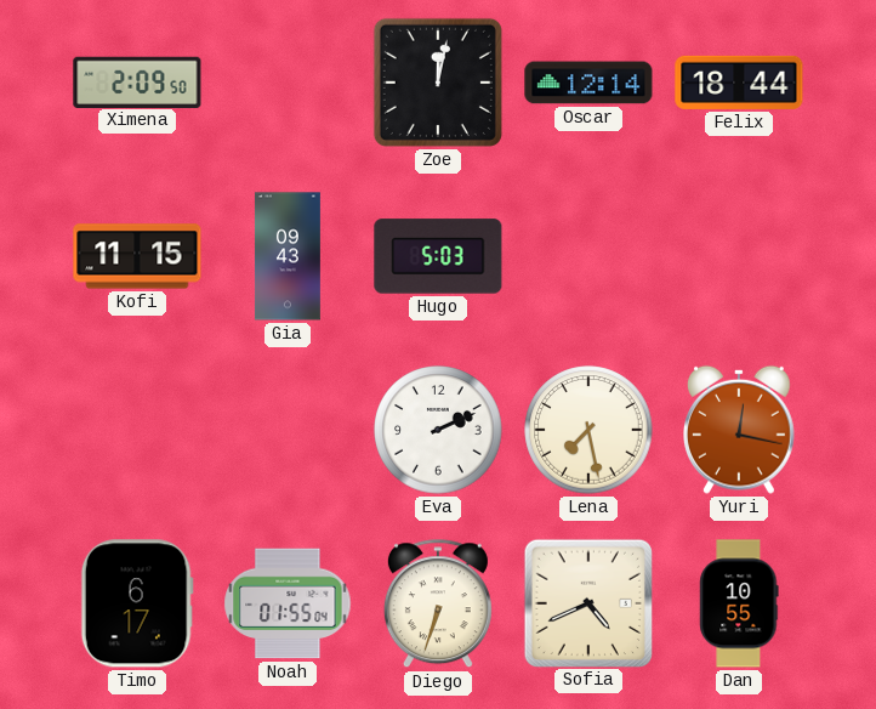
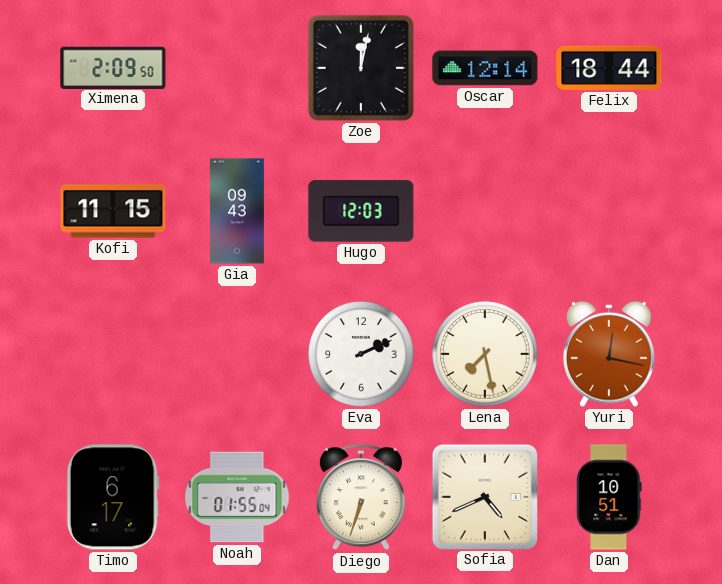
Hugo: 5:03 -> 12:03
Dan: 10:55 -> 10:51
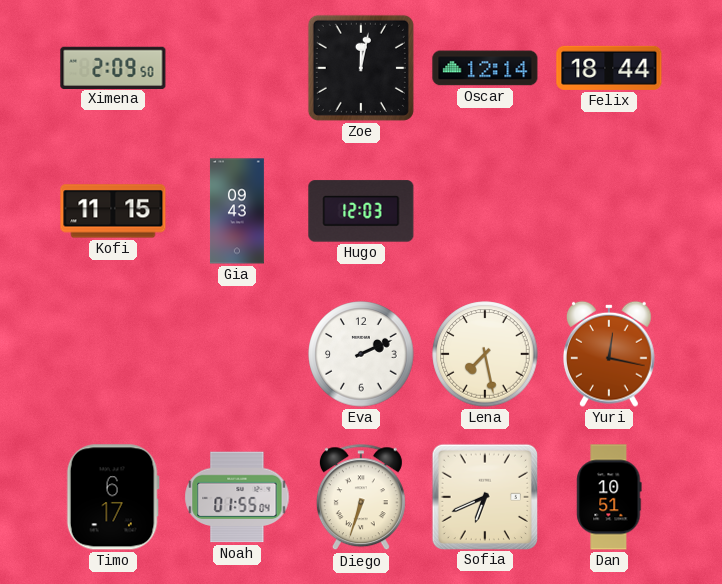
Sofia: 4:41 -> 6:41
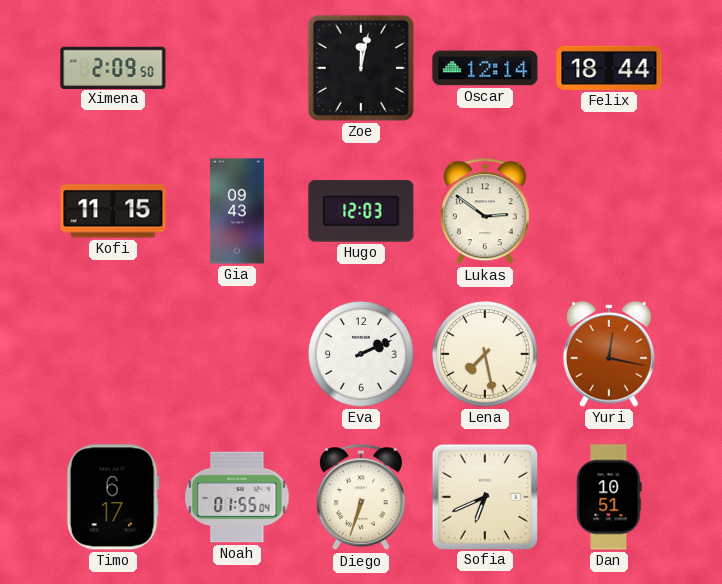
Lukas: none -> 2:51
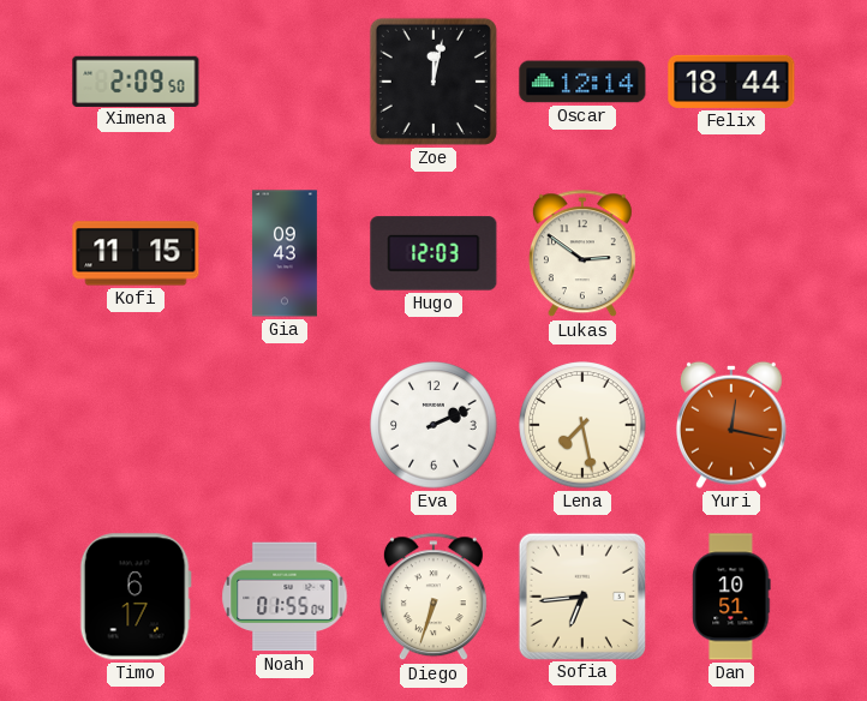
Sofia: 6:41 -> 6:44
